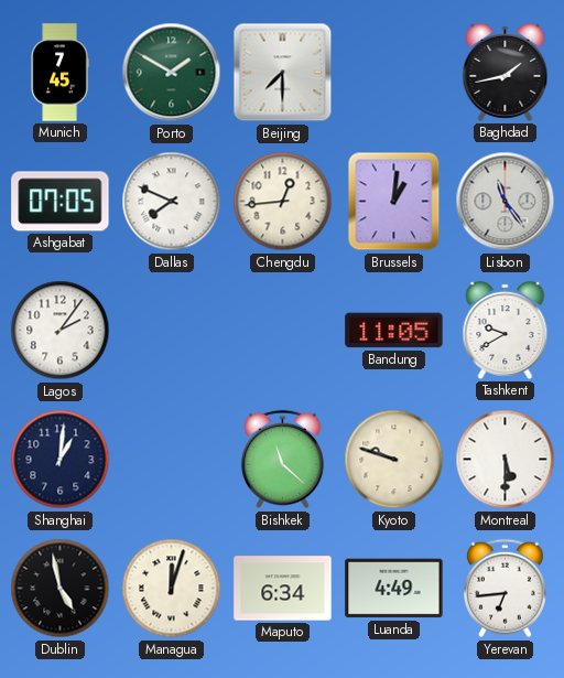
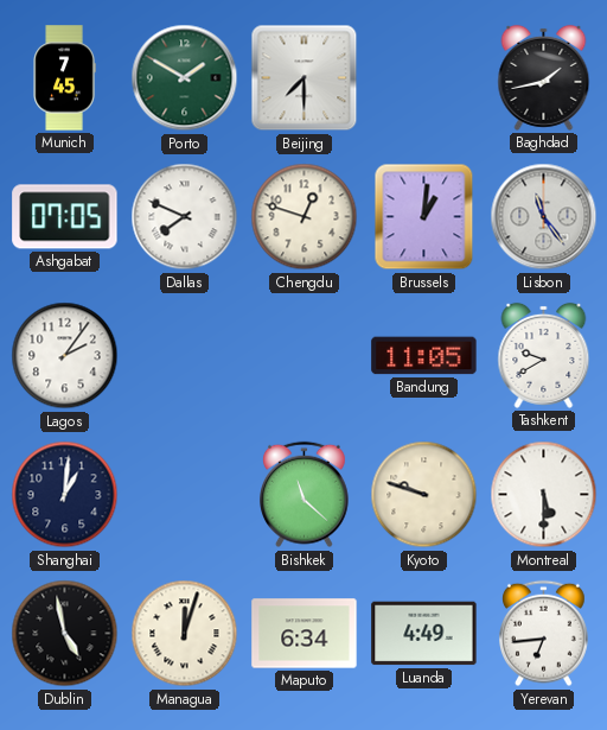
Chengdu: 12:44 -> 12:48
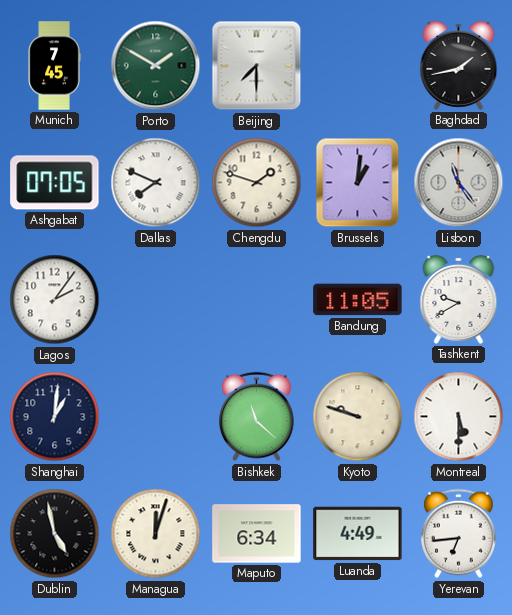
Chengdu: 12:48 -> 1:48
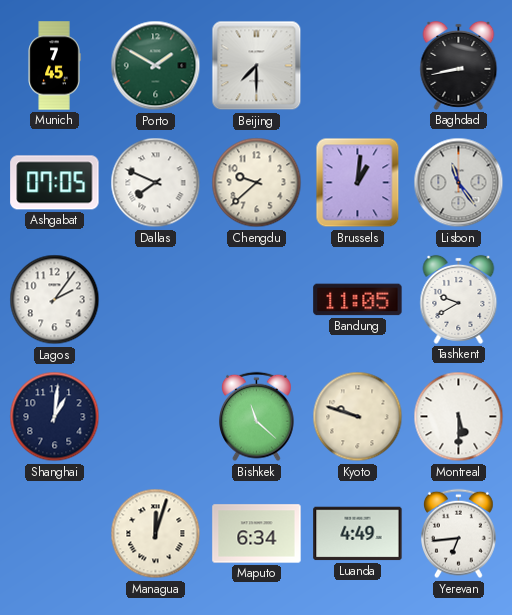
Baghdad: 1:43 -> 8:43
Chengdu: 1:48 -> 9:38
Dublin: 4:58 -> none
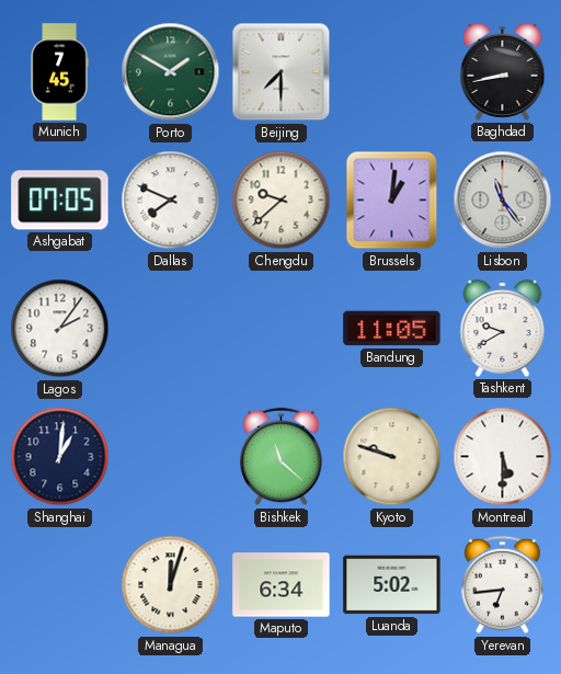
Luanda: 4:49 -> 5:02
